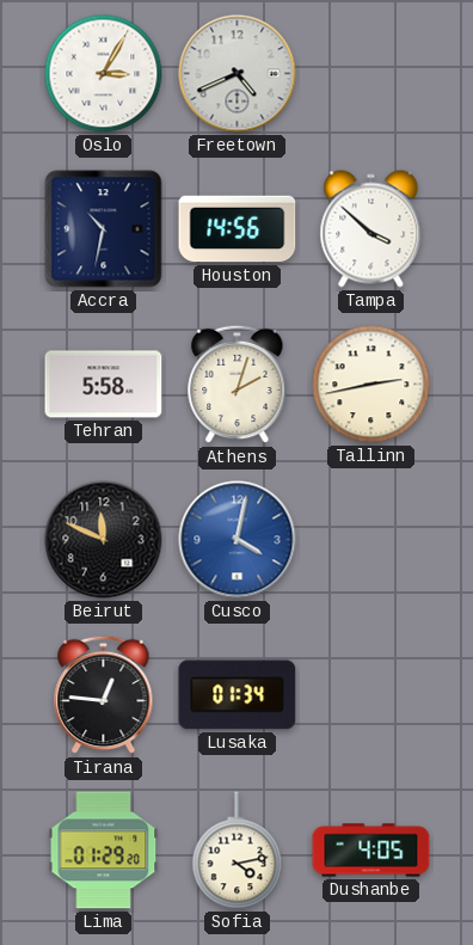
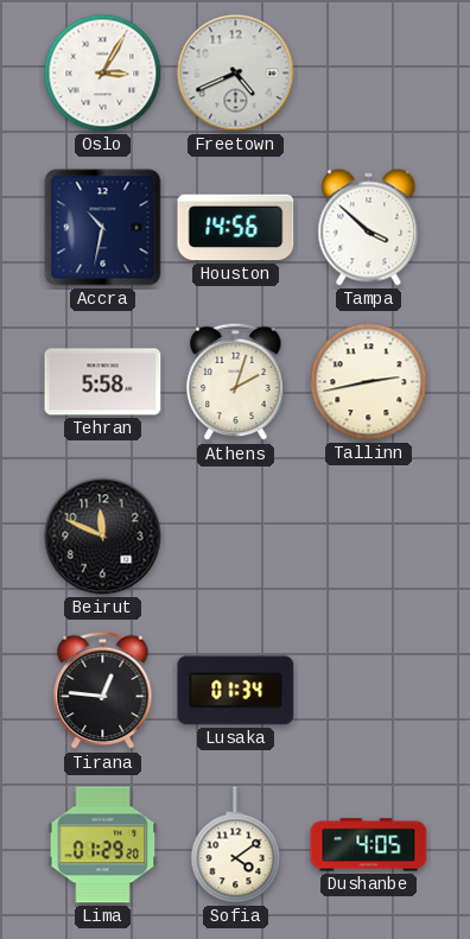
Cusco: 4:02 -> none
Sofia: 4:13 -> 4:09
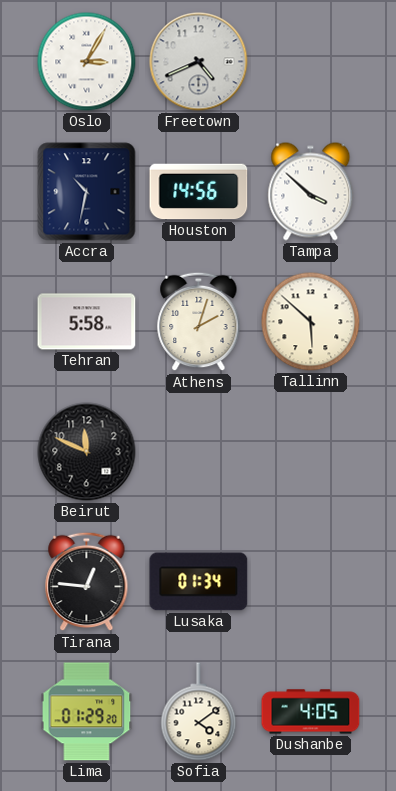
Tallinn: 2:43 -> 5:52
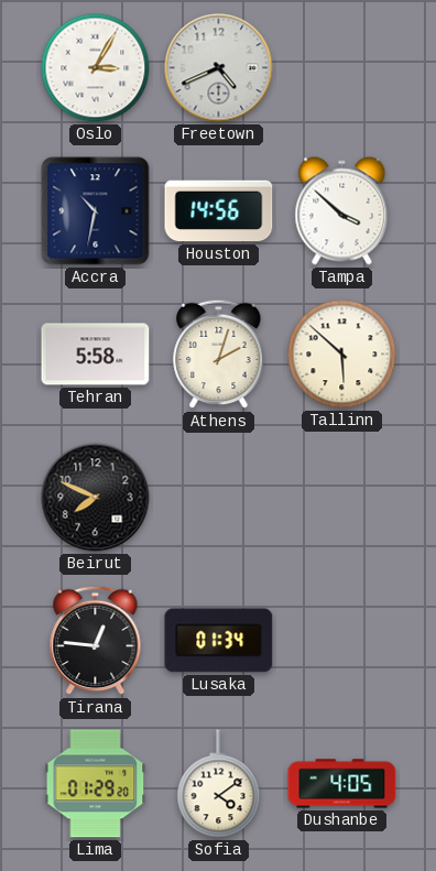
Beirut: 11:49 -> 7:49
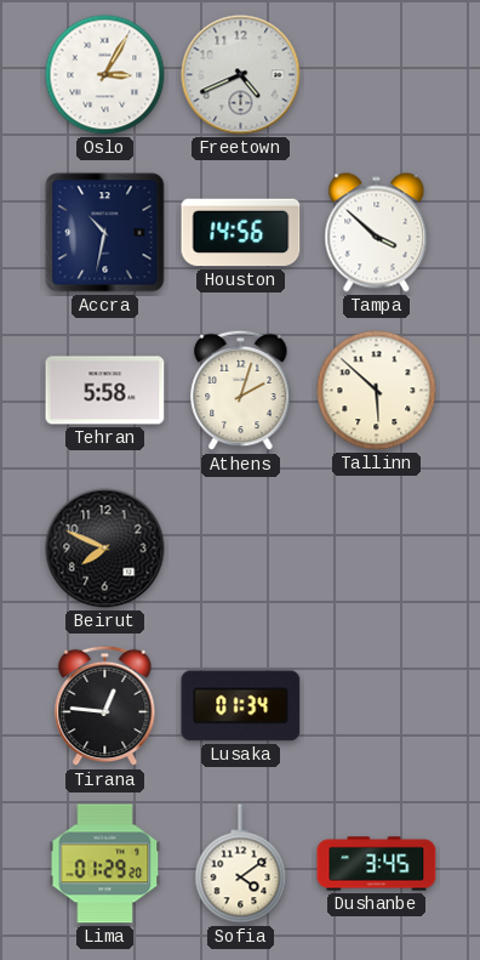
Dushanbe: 4:05 -> 3:45
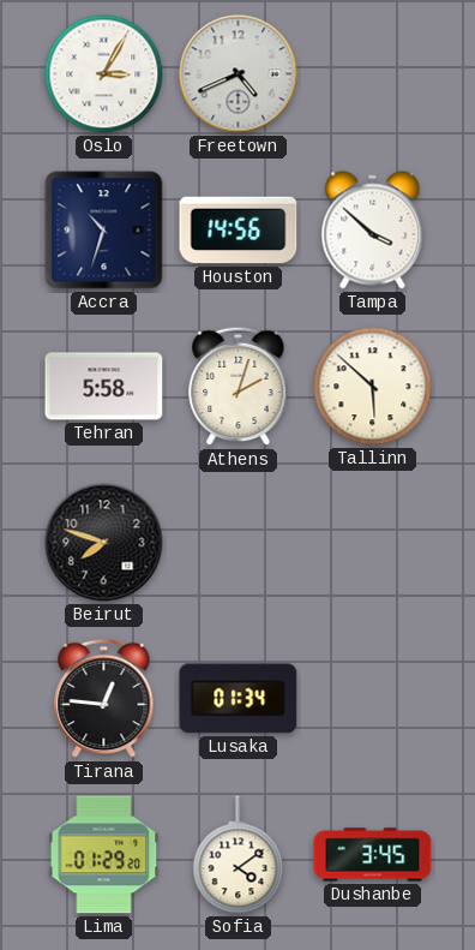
Accra: 10:32 -> 10:33
Beirut: 7:49 -> 7:48
